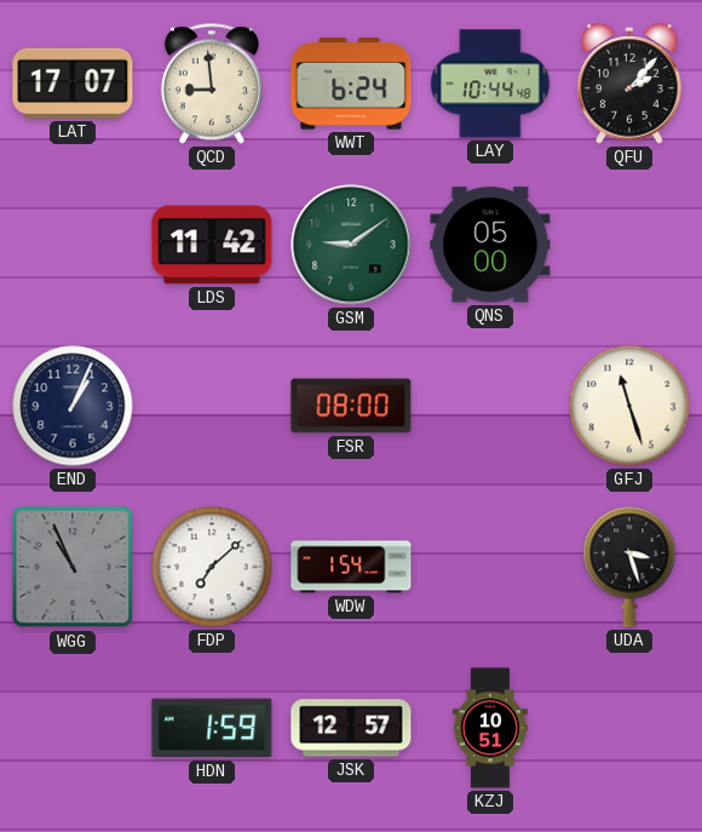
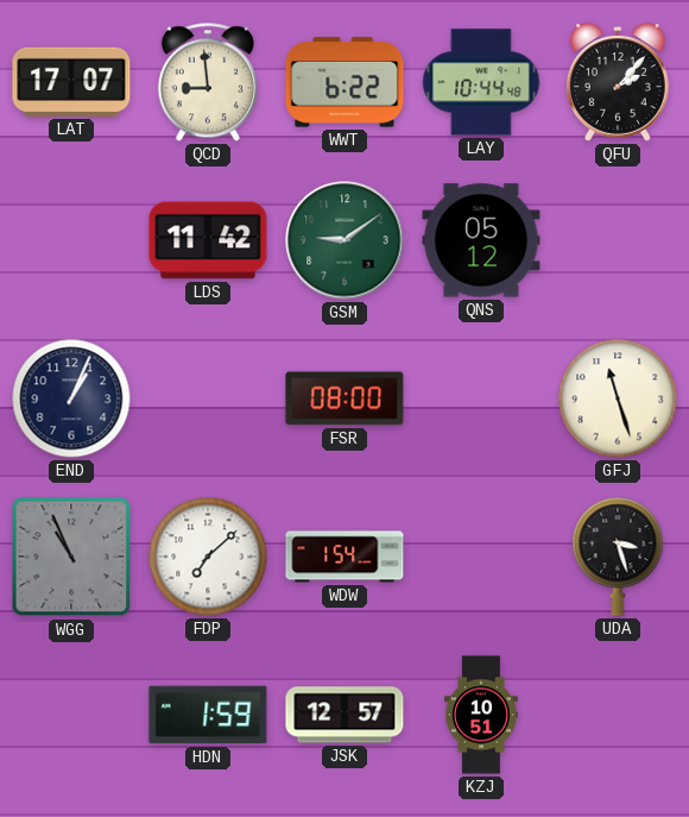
WWT: 6:24 -> 6:22
QNS: 05:00 -> 05:12
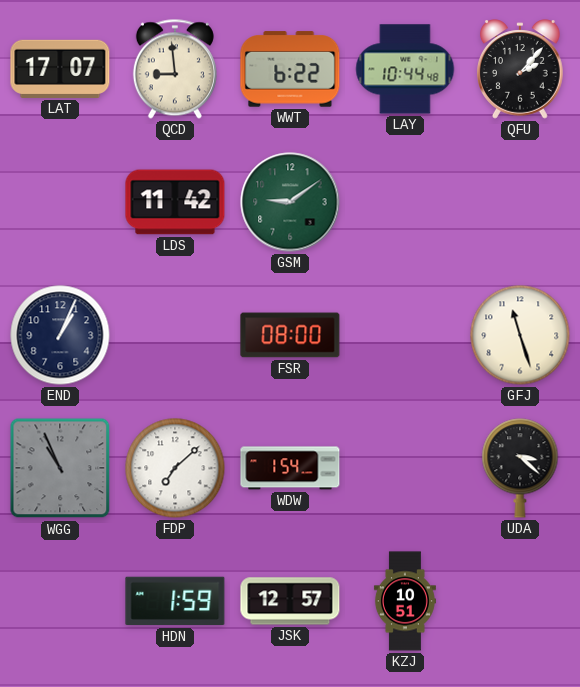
QNS: 05:12 -> none
UDA: 3:27 -> 3:22
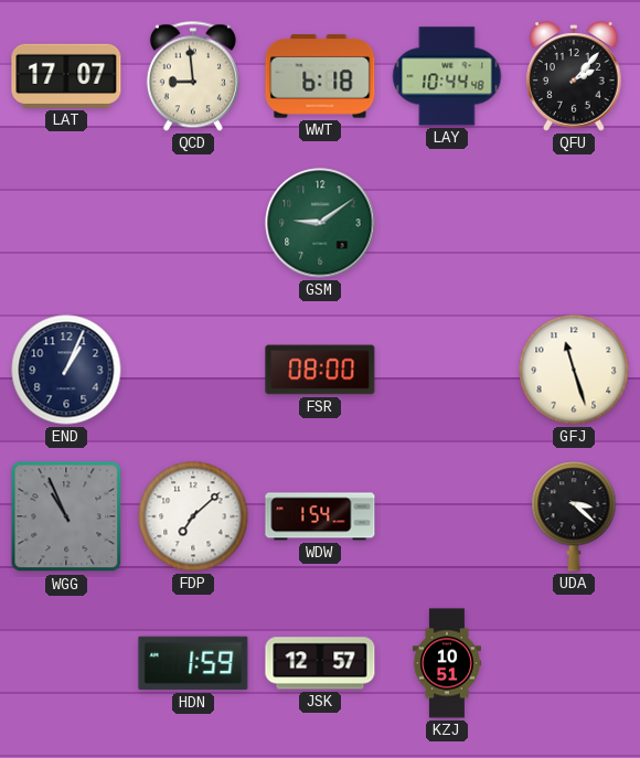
WWT: 6:22 -> 6:18
LDS: 11:42 -> none
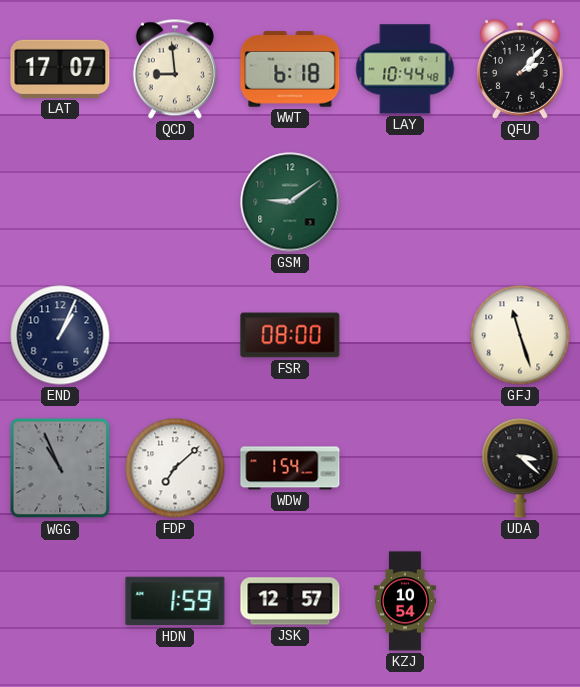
KZJ: 10:51 -> 10:54
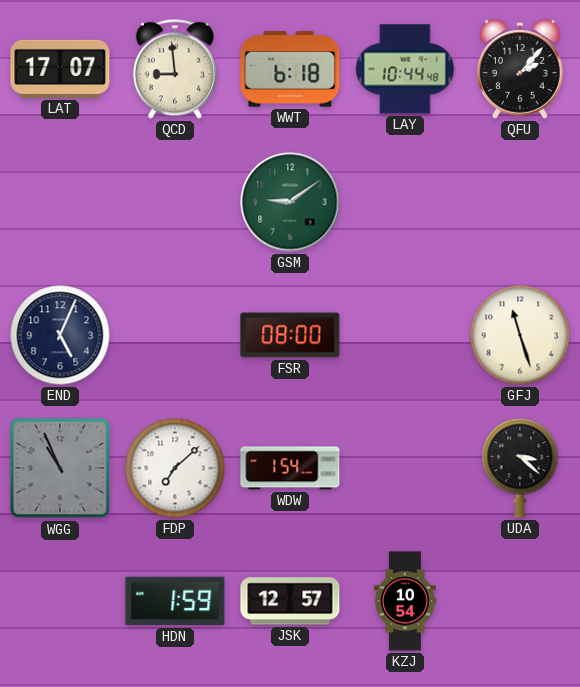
END: 1:04 -> 5:04
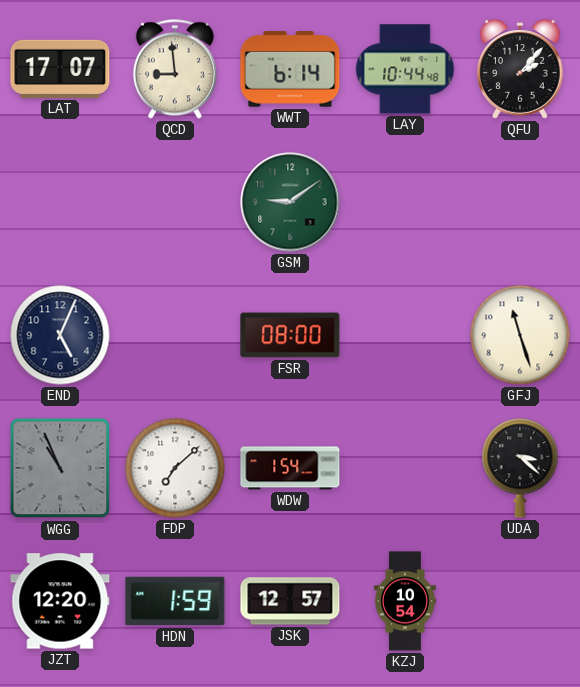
WWT: 6:18 -> 6:14
JZT: none -> 12:20
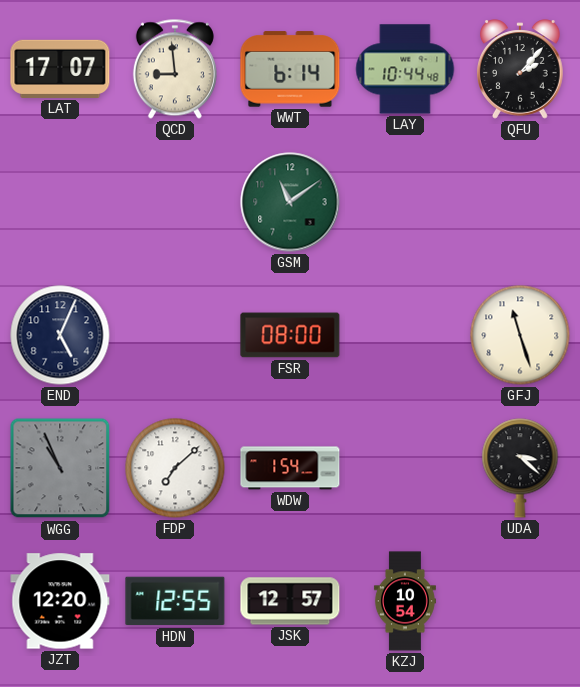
GSM: 9:09 -> 11:09
HDN: 1:59 -> 12:55
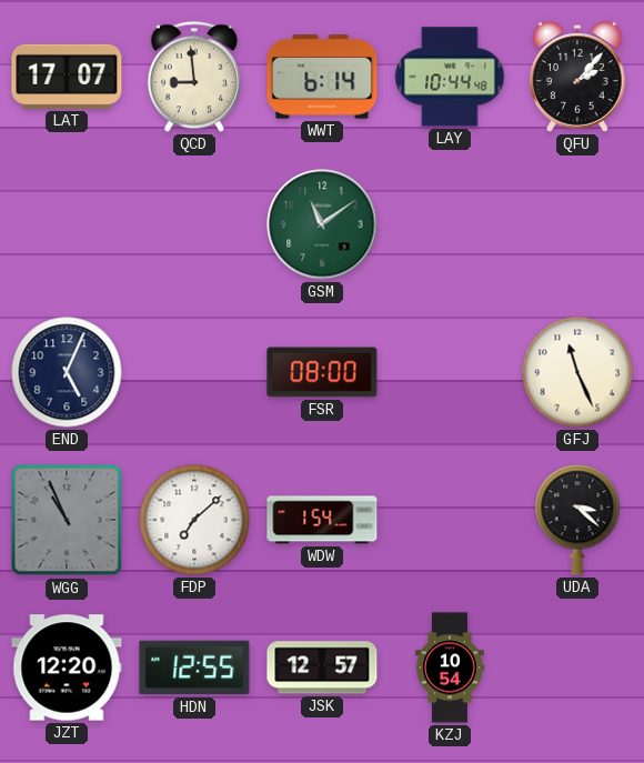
GFJ: 11:27 -> 11:26
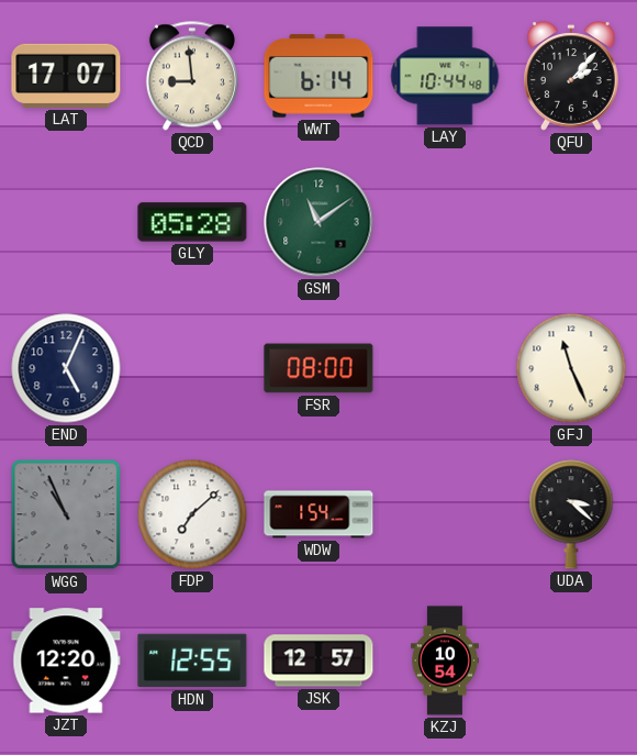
GLY: none -> 05:28
